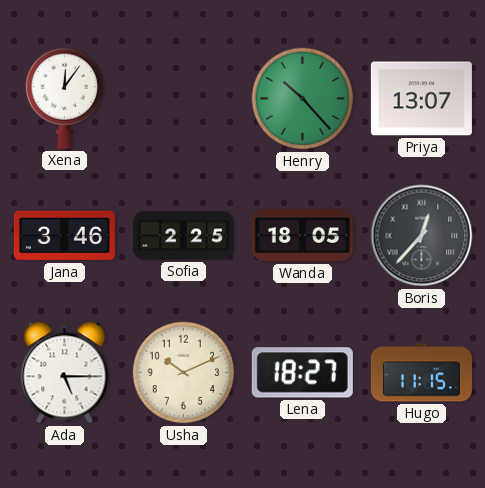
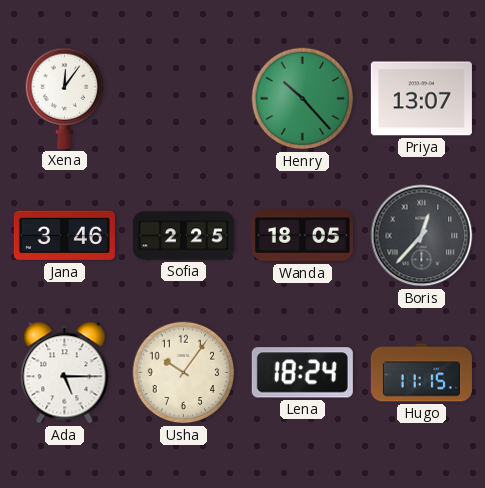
Usha: 10:11 -> 10:06
Lena: 18:27 -> 18:24
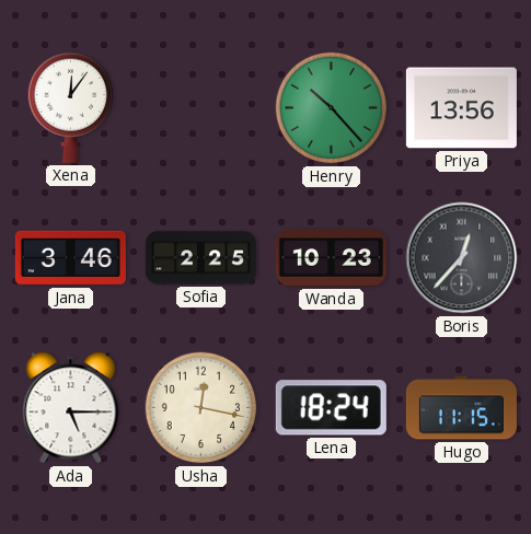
Priya: 13:07 -> 13:56
Wanda: 18:05 -> 10:23
Usha: 10:06 -> 12:17
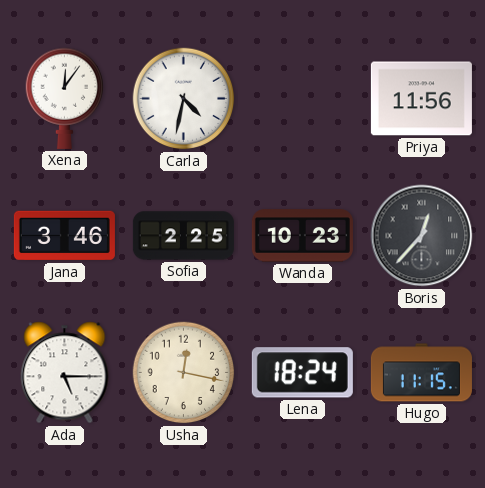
Carla: none -> 4:32
Henry: 10:23 -> none
Priya: 13:56 -> 11:56
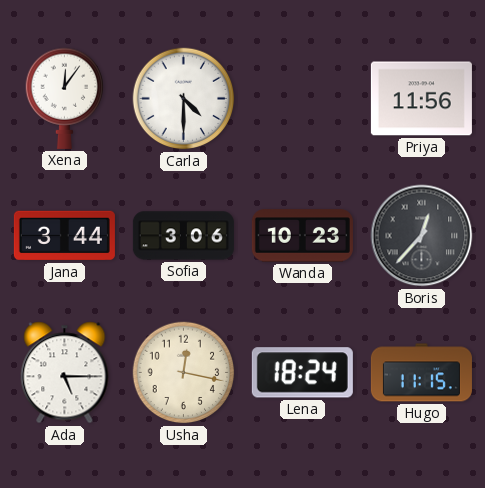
Carla: 4:32 -> 4:30
Jana: 3:46 -> 3:44
Sofia: 2:25 -> 3:06
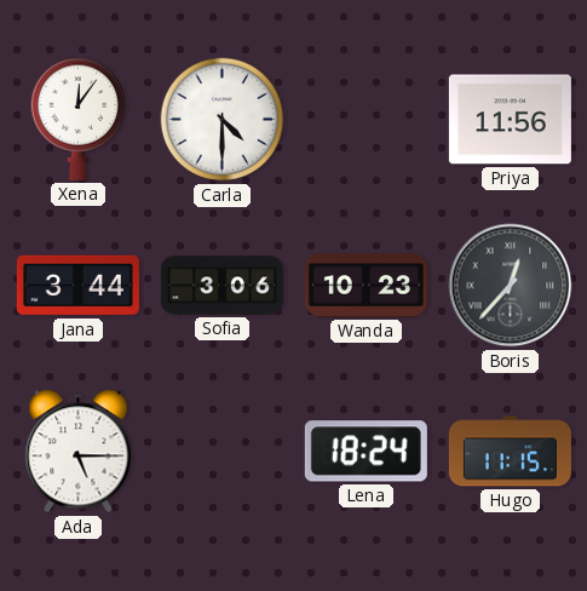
Usha: 12:17 -> none
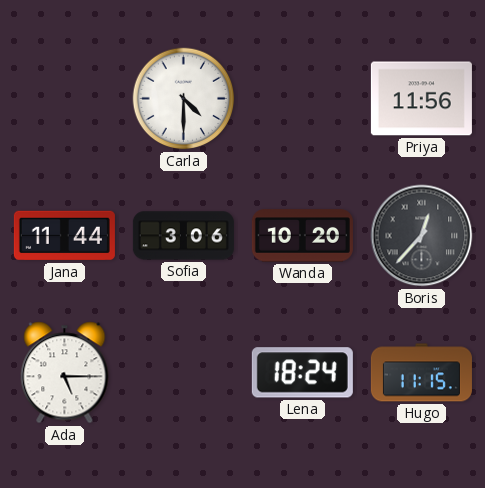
Xena: 12:06 -> none
Jana: 3:44 -> 11:44
Wanda: 10:23 -> 10:20
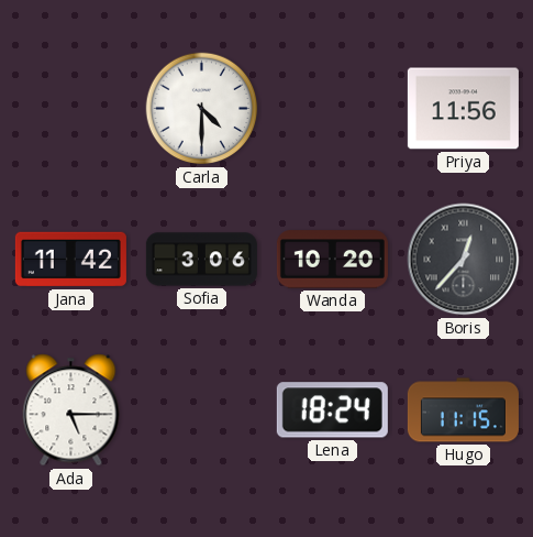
Jana: 11:44 -> 11:42
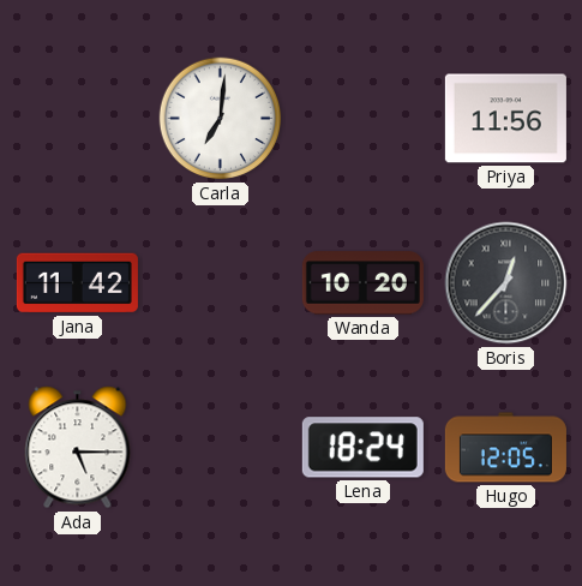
Carla: 4:30 -> 7:01
Sofia: 3:06 -> none
Hugo: 11:15 -> 12:05
